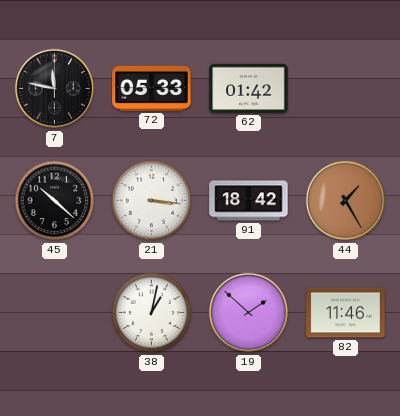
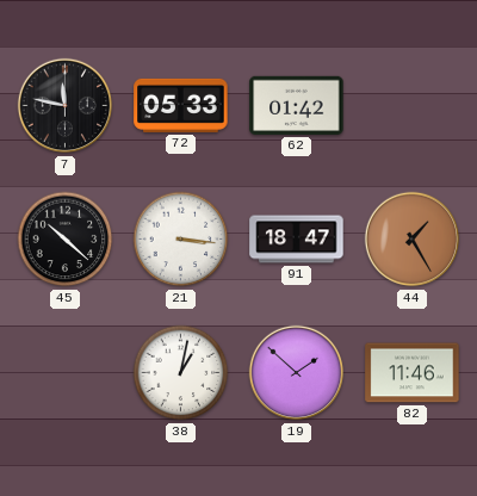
91: 18:42 -> 18:47
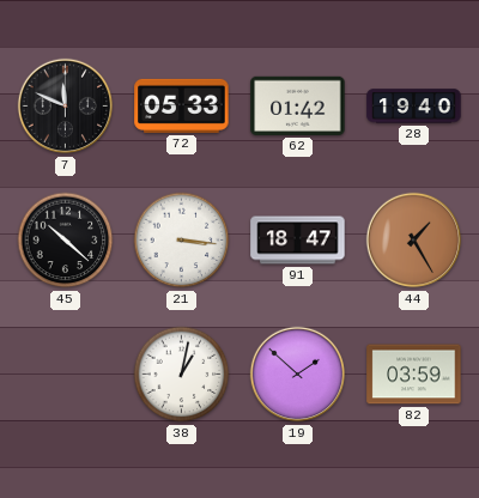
7: 11:47 -> 11:49
28: none -> 19:40
82: 11:46 -> 03:59
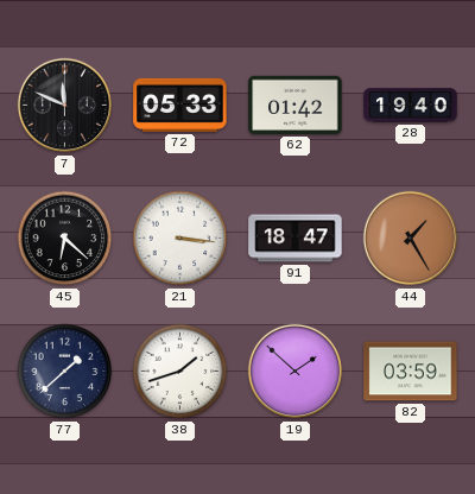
45: 10:22 -> 6:22
77: none -> 1:38
38: 1:02 -> 1:42
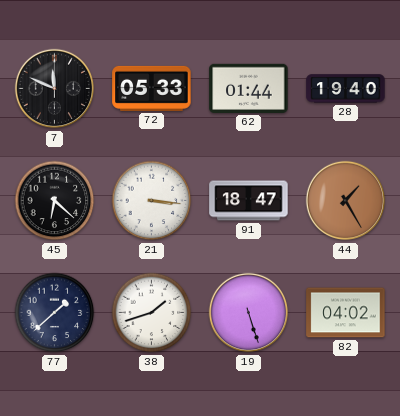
62: 01:42 -> 01:44
19: 1:52 -> 5:27
82: 03:59 -> 04:02
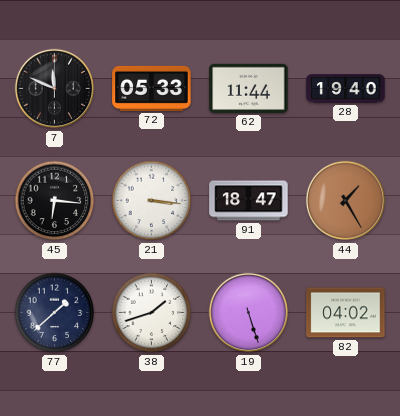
62: 01:44 -> 11:44
45: 6:22 -> 6:16
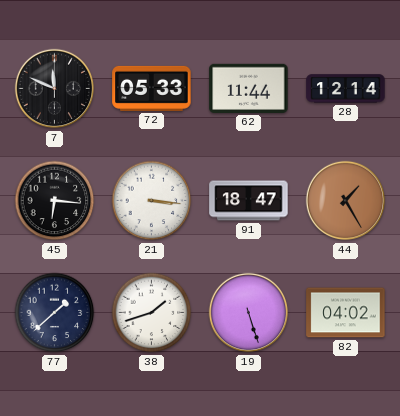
28: 19:40 -> 12:14
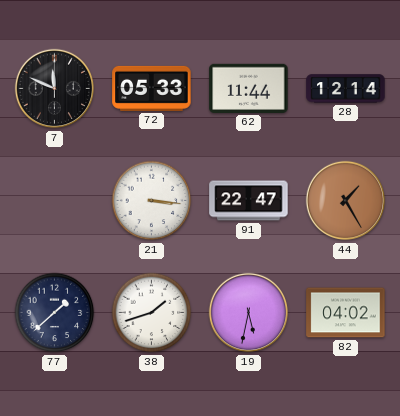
45: 6:16 -> none
91: 18:47 -> 22:47
19: 5:27 -> 5:32
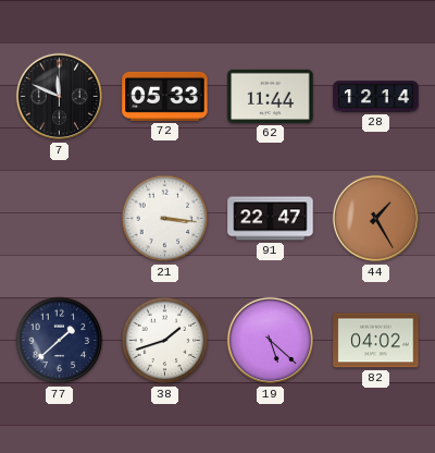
19: 5:32 -> 5:22
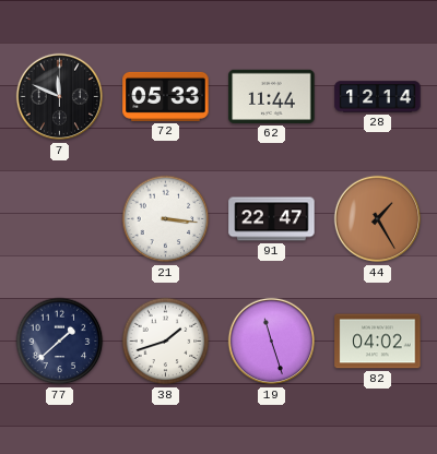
19: 5:22 -> 11:27
